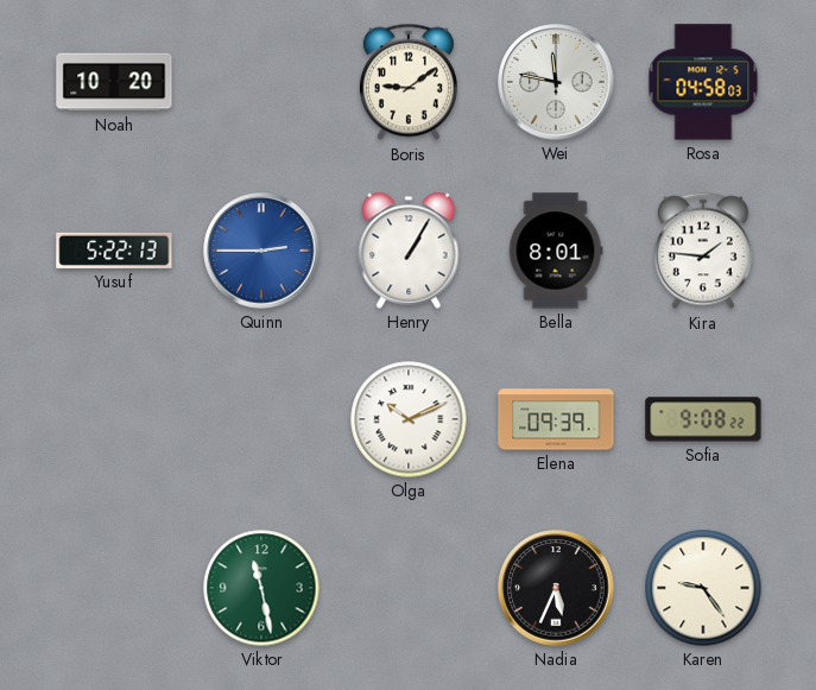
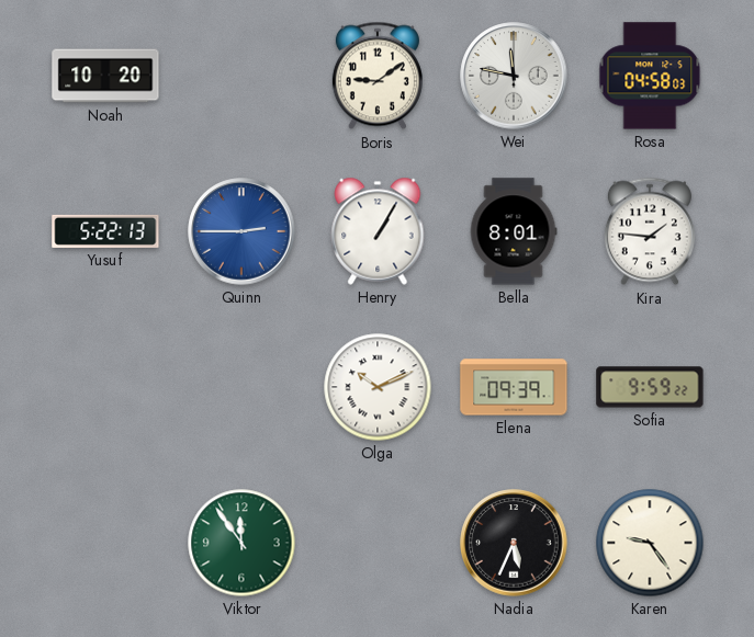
Sofia: 9:08 -> 9:59
Viktor: 11:28 -> 11:54
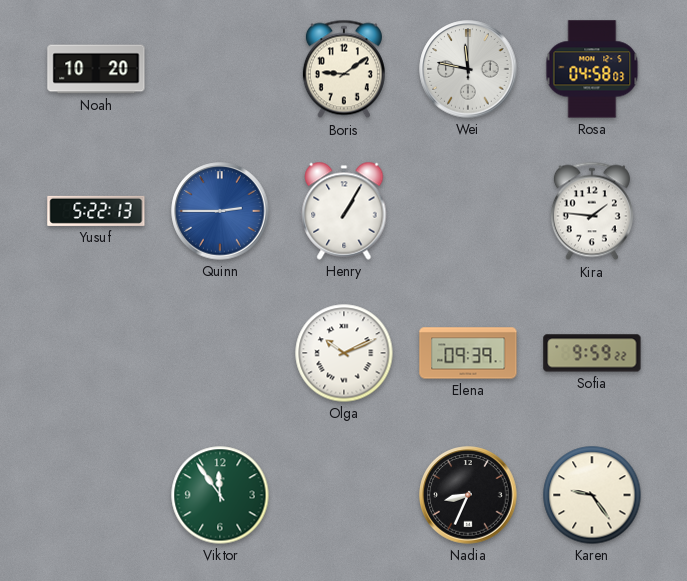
Bella: 8:01 -> none
Nadia: 5:34 -> 8:34
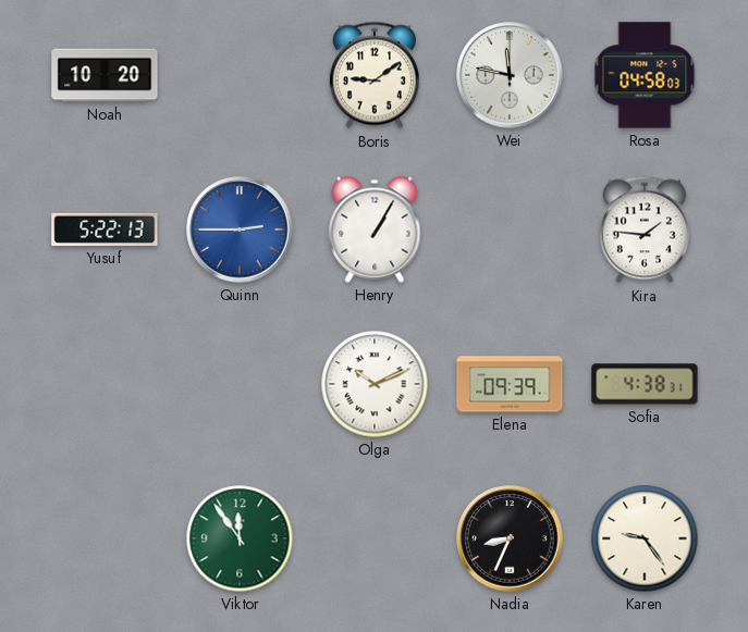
Sofia: 9:59 -> 4:38
